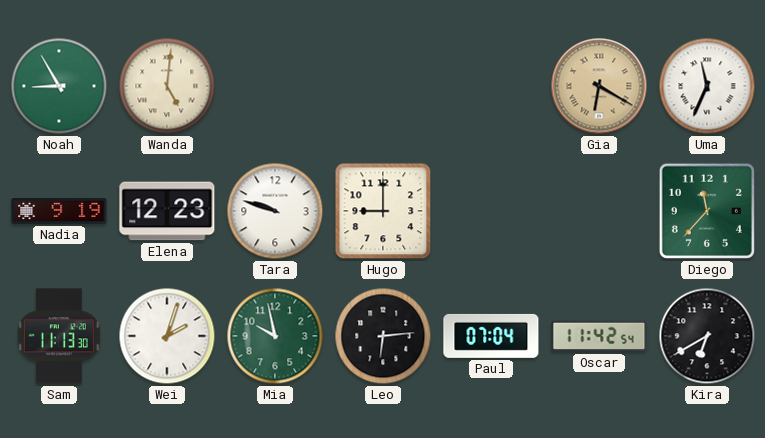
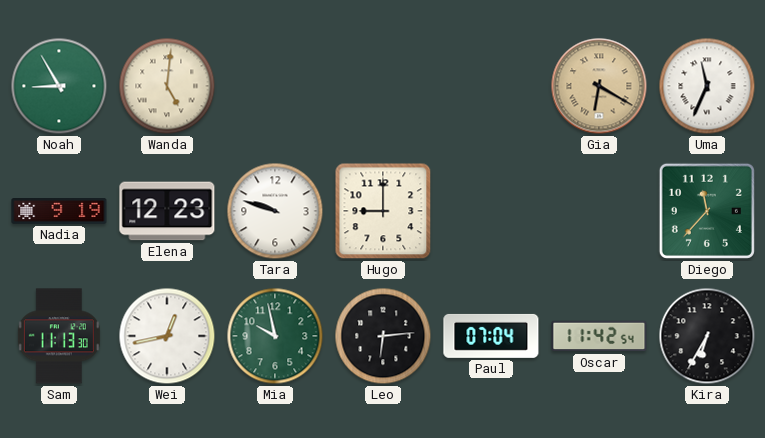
Wei: 2:03 -> 12:43
Kira: 6:40 -> 6:35
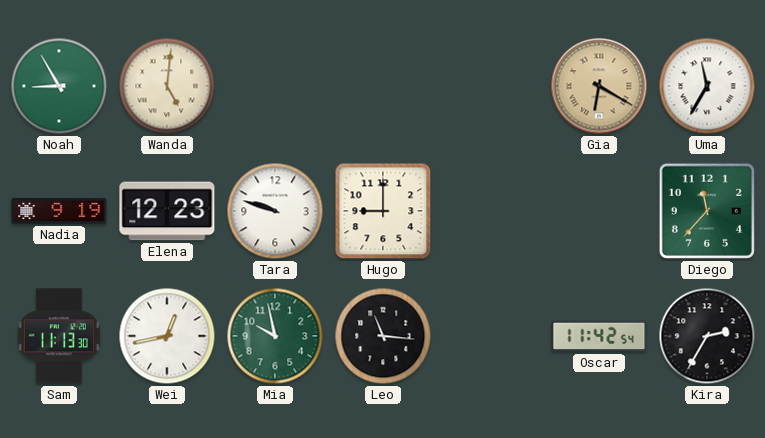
Uma: 11:34 -> 11:35
Leo: 6:14 -> 11:16
Paul: 07:04 -> none
Kira: 6:35 -> 2:35
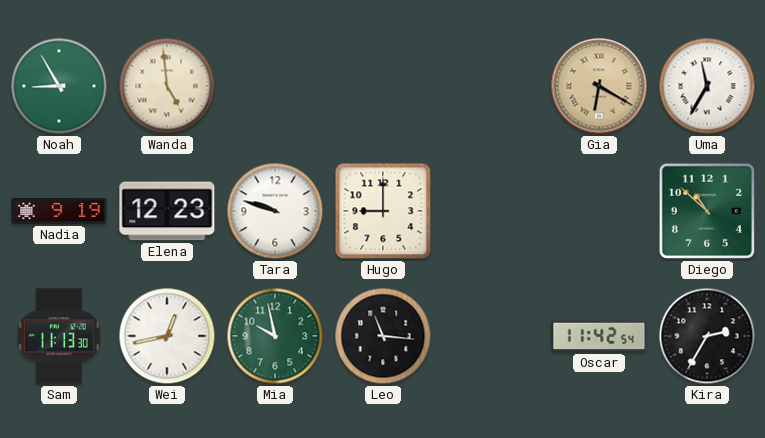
Wanda: 5:01 -> 4:59
Diego: 11:37 -> 10:52
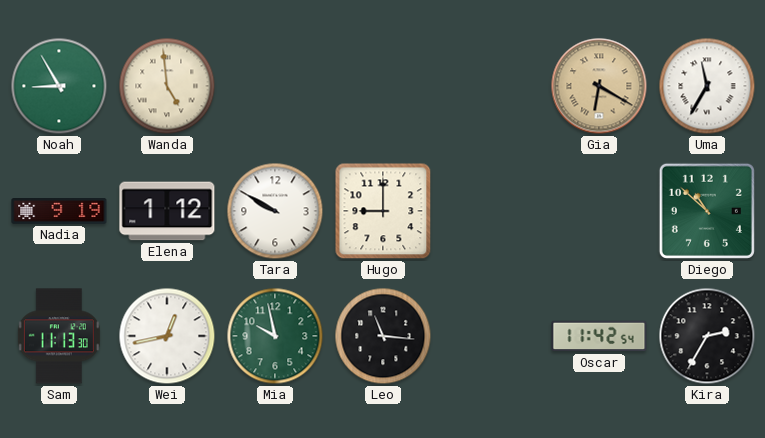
Elena: 12:23 -> 1:12
Tara: 9:48 -> 9:50
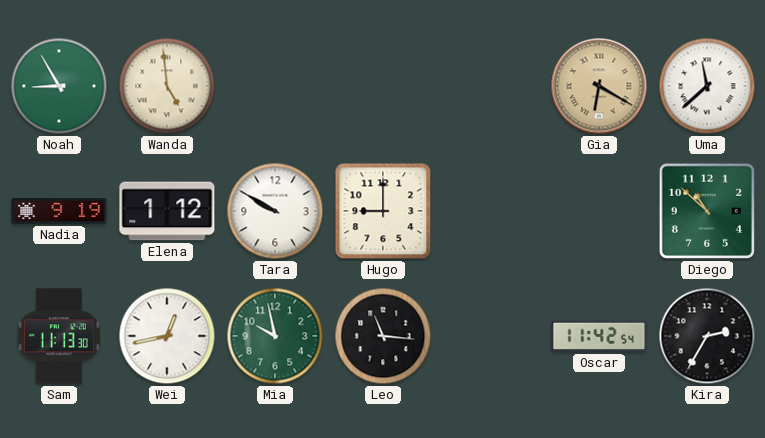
Uma: 11:35 -> 11:38
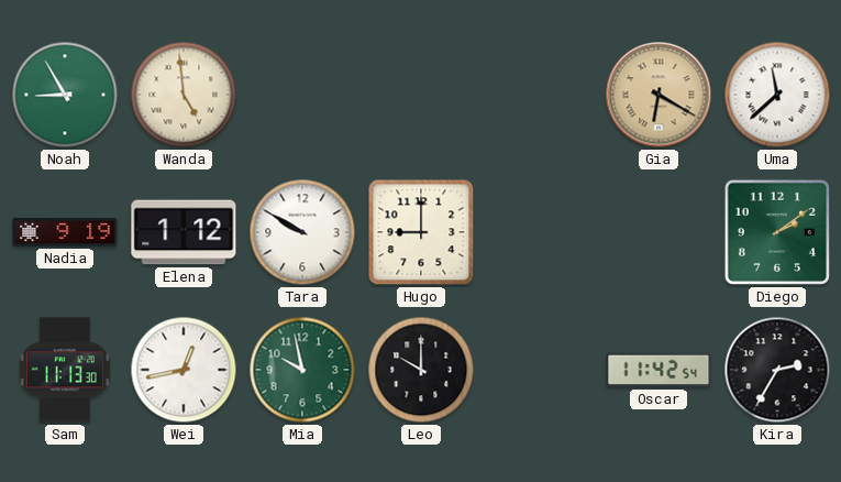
Diego: 10:52 -> 2:09
Leo: 11:16 -> 10:00
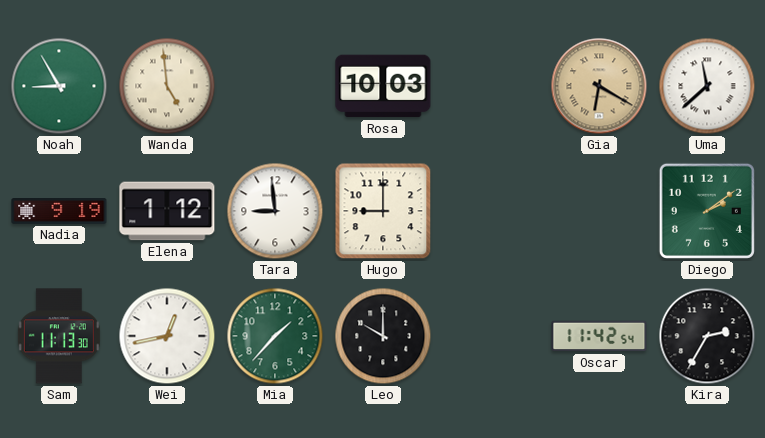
Rosa: none -> 10:03
Tara: 9:50 -> 8:59
Mia: 9:58 -> 1:37
